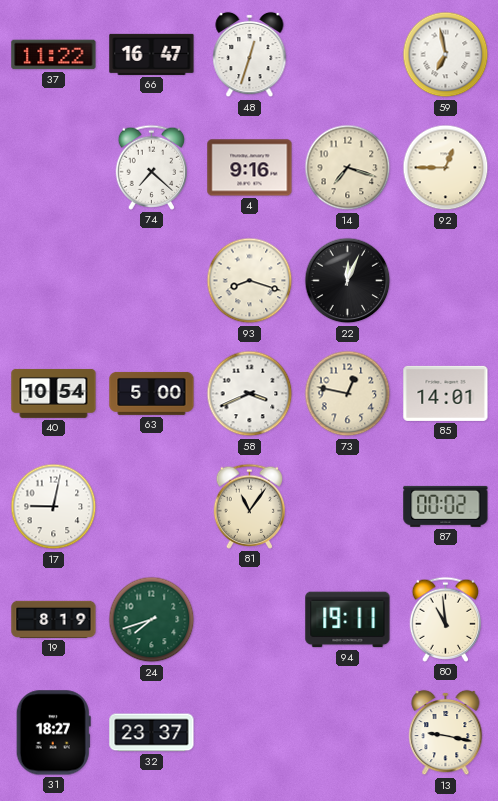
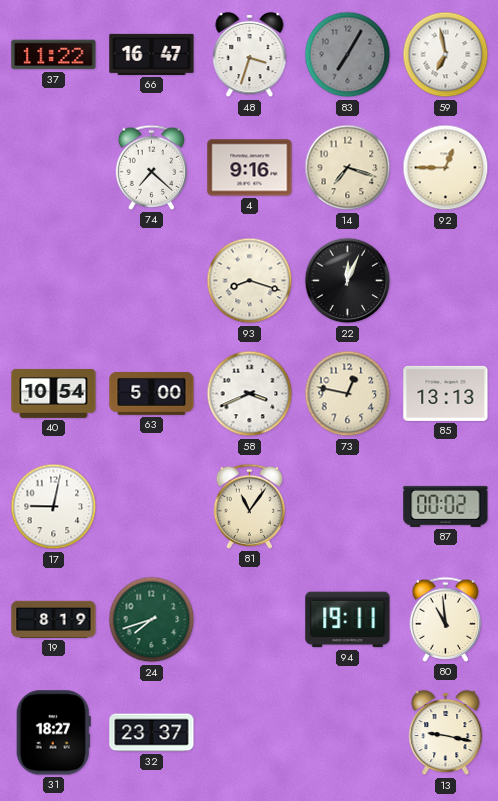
48: 12:33 -> 3:33
83: none -> 7:05
85: 14:01 -> 13:13
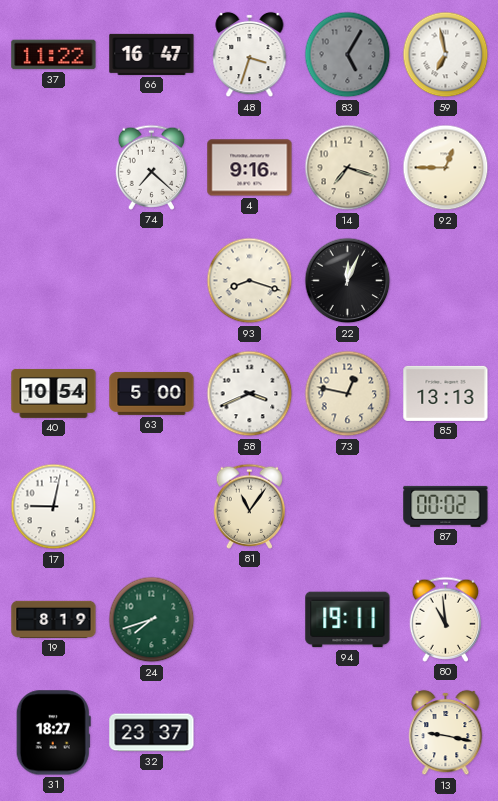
83: 7:05 -> 5:05
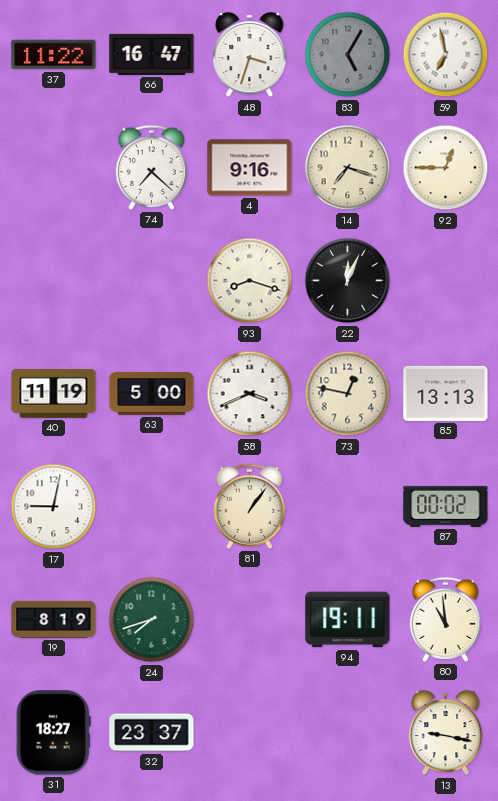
40: 10:54 -> 11:19
81: 11:06 -> 1:06
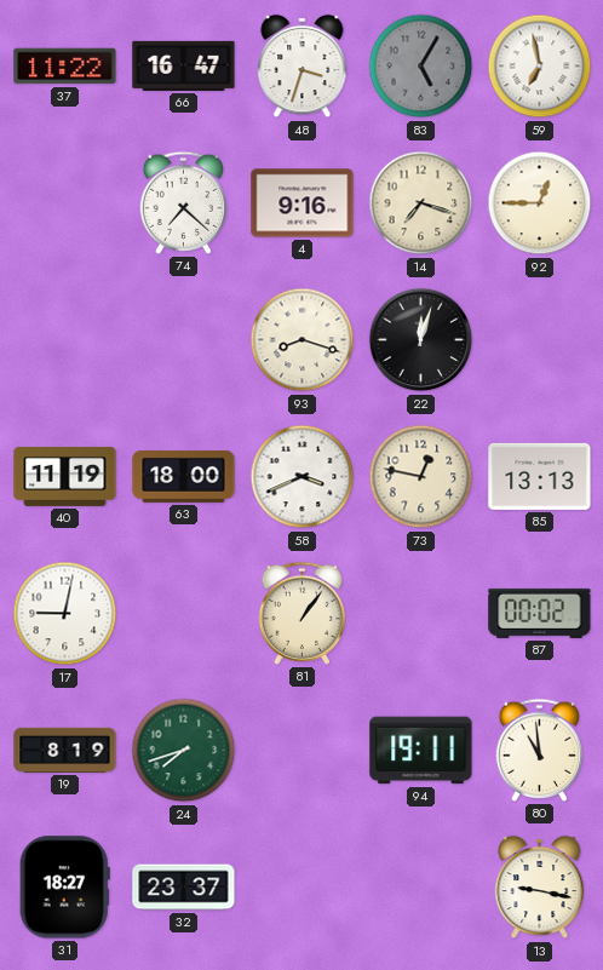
22: 12:04 -> 12:03
63: 5:00 -> 18:00
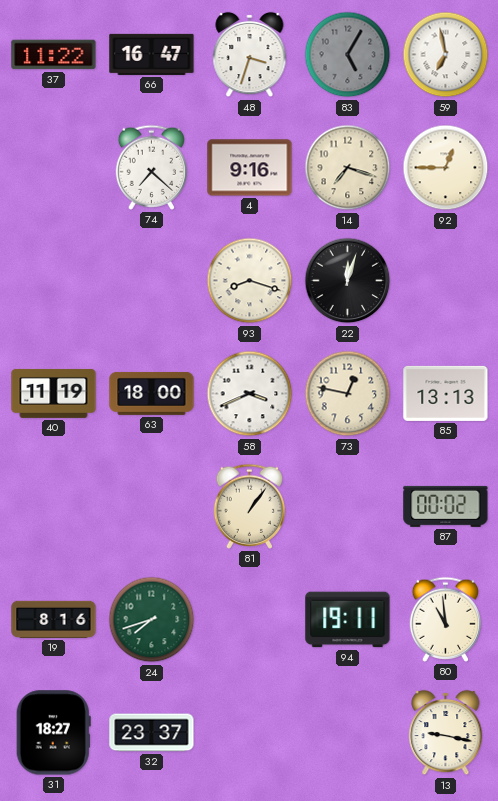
17: 9:02 -> none
19: 8:19 -> 8:16
